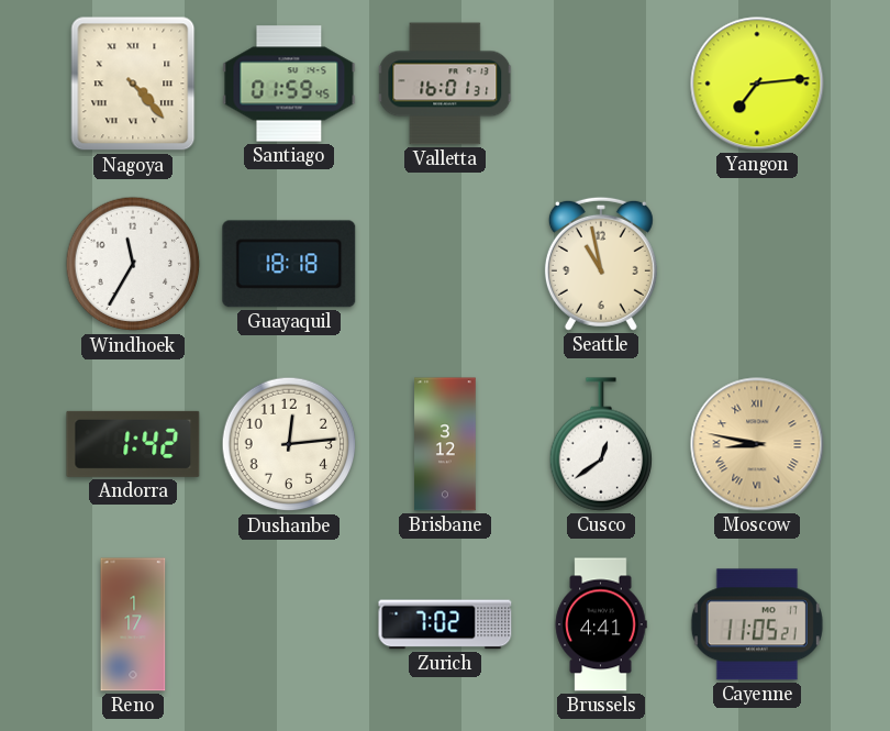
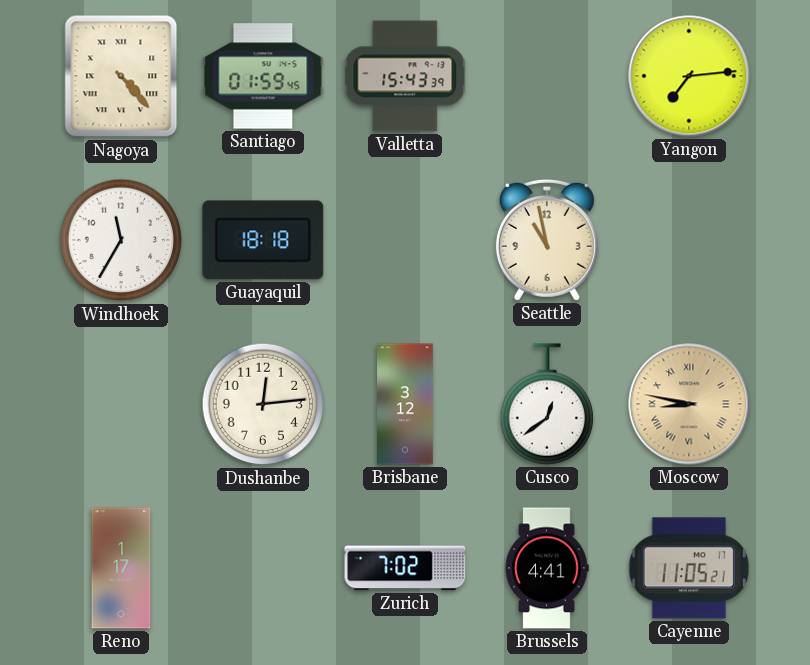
Valletta: 16:01 -> 15:43
Andorra: 1:42 -> none
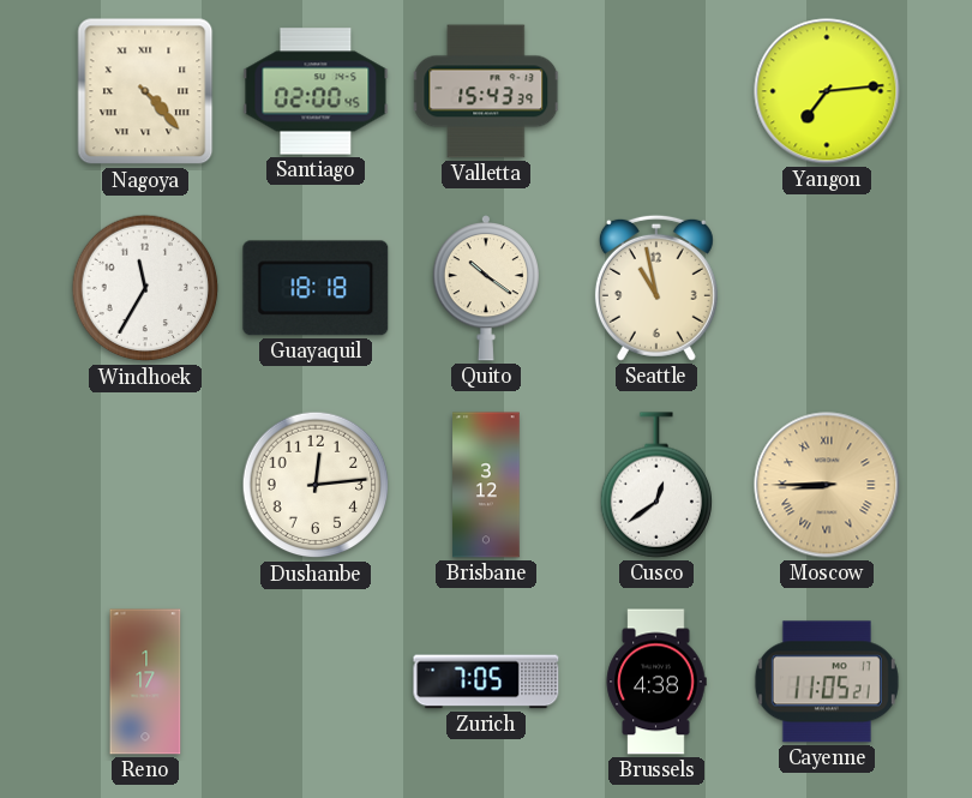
Santiago: 01:59 -> 02:00
Quito: none -> 10:21
Moscow: 8:47 -> 8:45
Zurich: 7:02 -> 7:05
Brussels: 4:41 -> 4:38
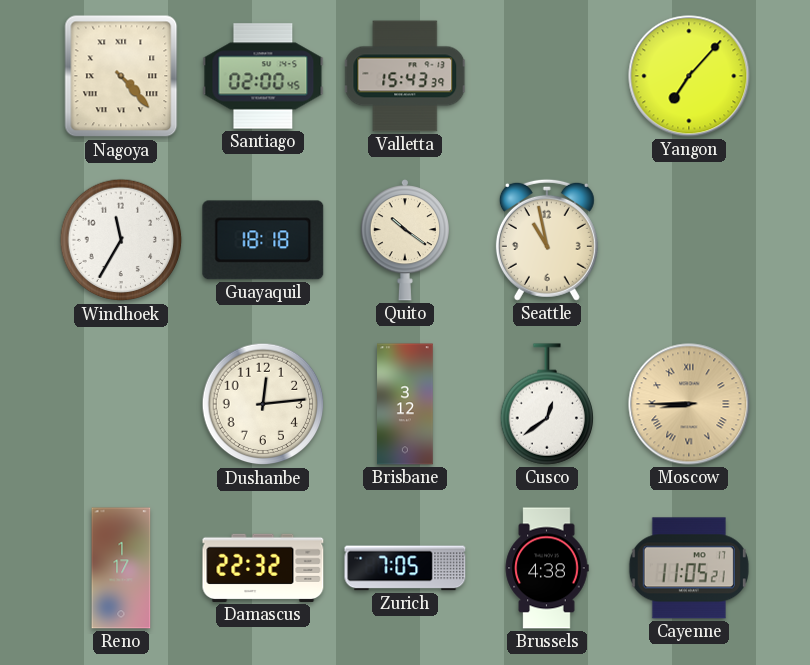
Yangon: 7:14 -> 7:07
Damascus: none -> 22:32
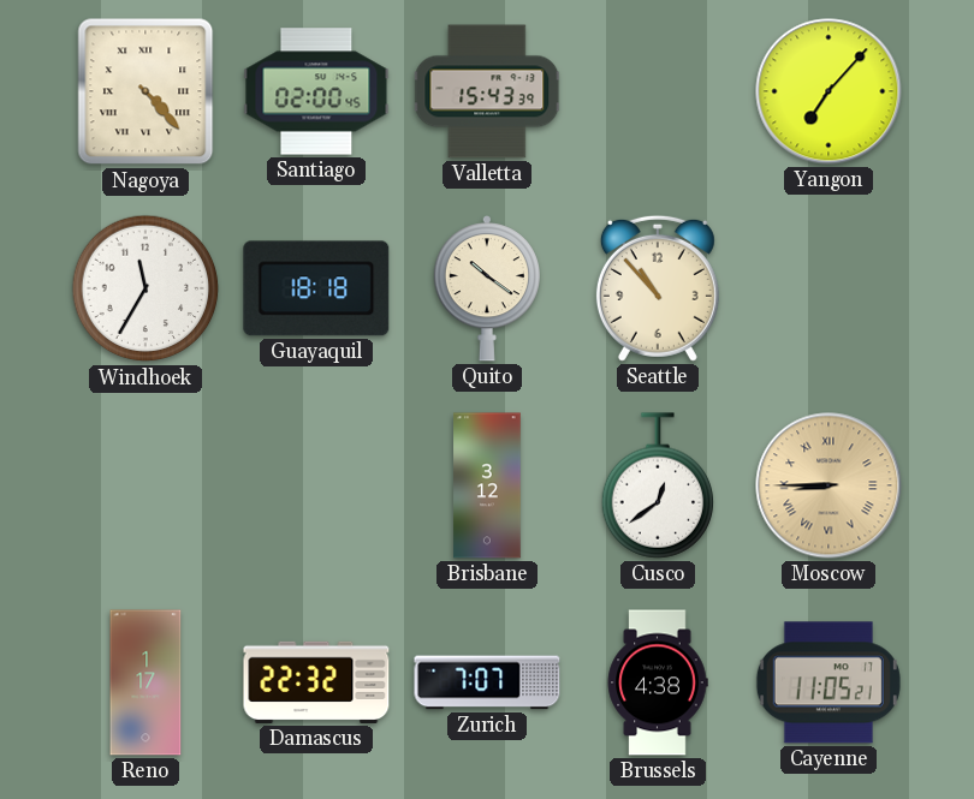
Seattle: 10:58 -> 10:53
Dushanbe: 12:14 -> none
Zurich: 7:05 -> 7:07
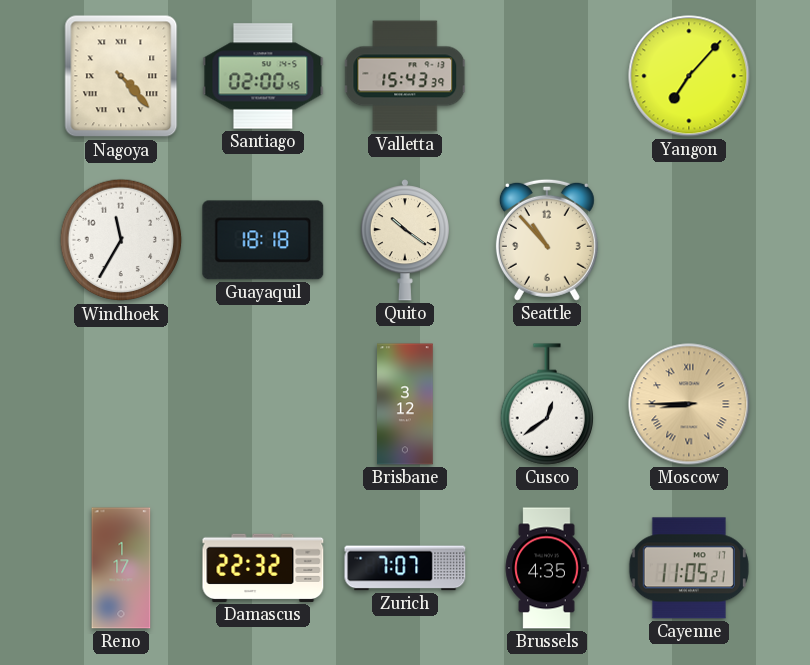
Brussels: 4:38 -> 4:35
